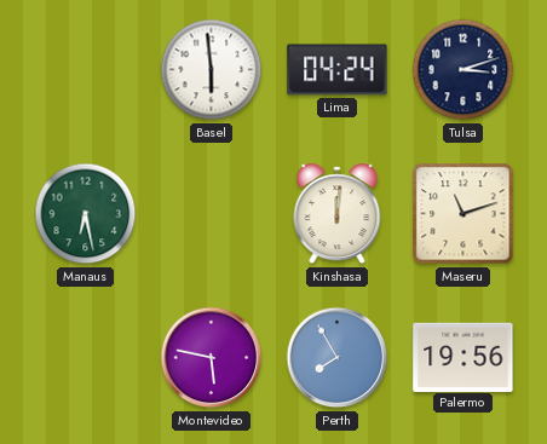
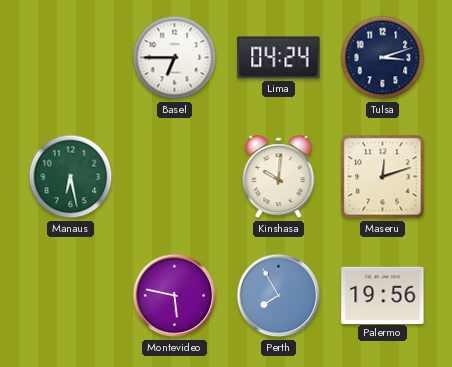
Basel: 5:59 -> 6:45
Kinshasa: 12:01 -> 10:01
Maseru: 11:12 -> 12:12
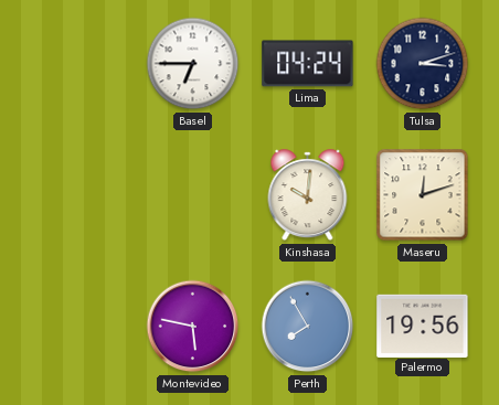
Manaus: 6:28 -> none
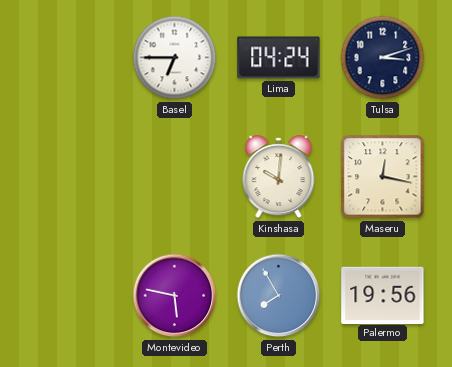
Maseru: 12:12 -> 12:17
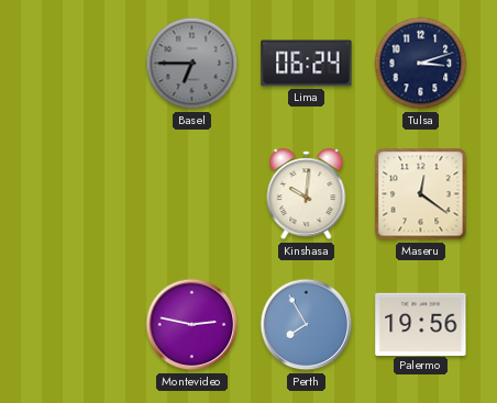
Basel dial: white -> grey
Lima: 04:24 -> 06:24
Maseru: 12:17 -> 12:21
Montevideo: 5:47 -> 2:47
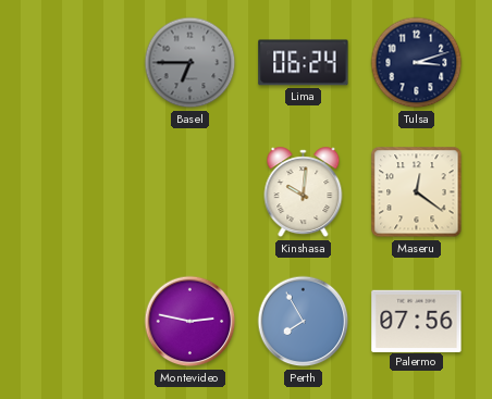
Palermo: 19:56 -> 07:56
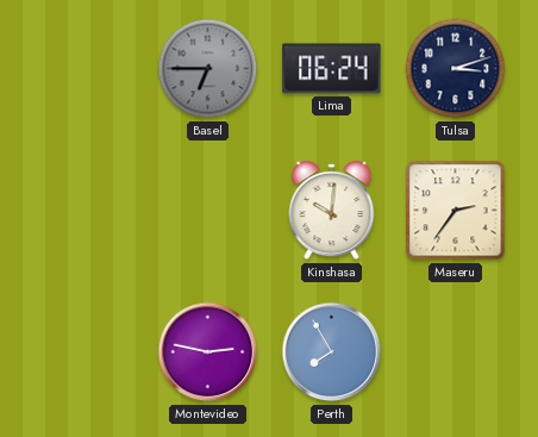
Maseru: 12:21 -> 2:36
Palermo: 07:56 -> none
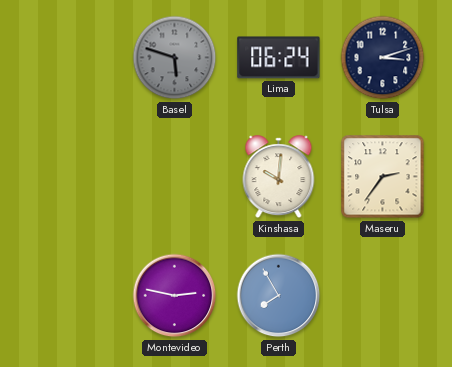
Basel: 6:45 -> 5:48
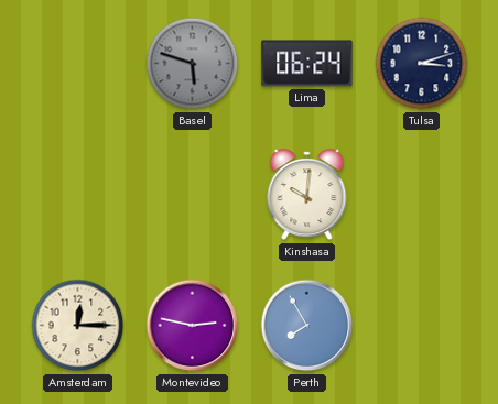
Maseru: 2:36 -> none
Amsterdam: none -> 12:15
